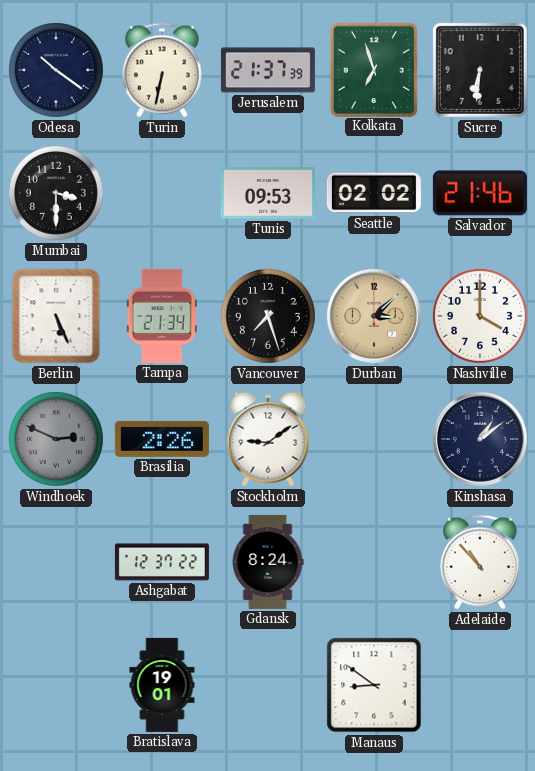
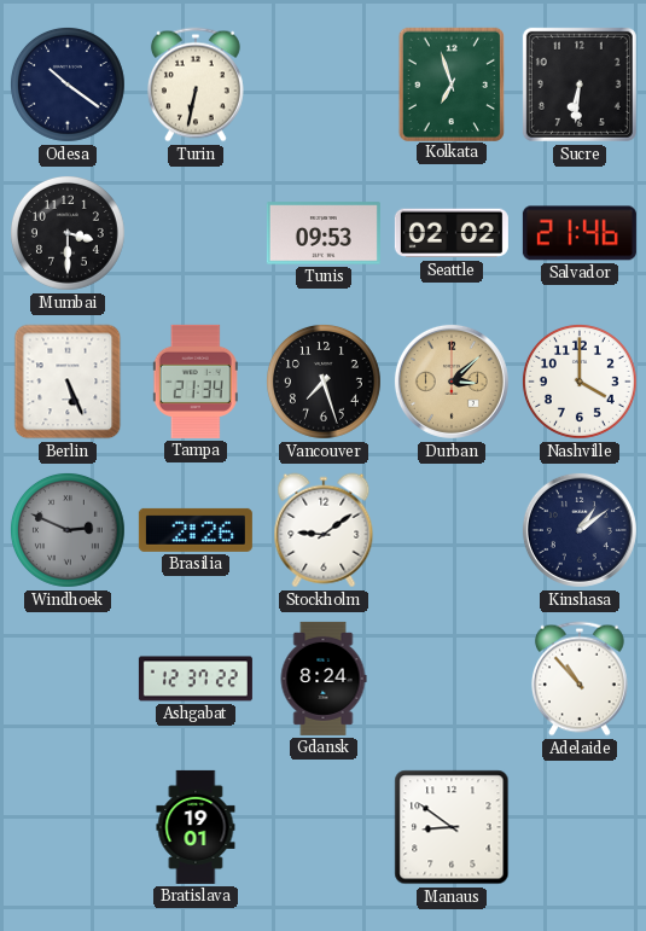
Jerusalem: 21:37 -> none
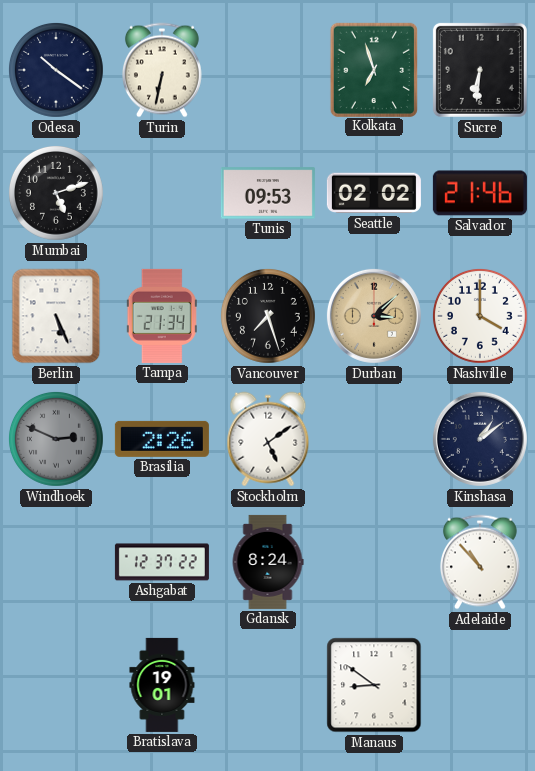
Mumbai: 3:30 -> 5:12
Stockholm: 9:09 -> 5:09
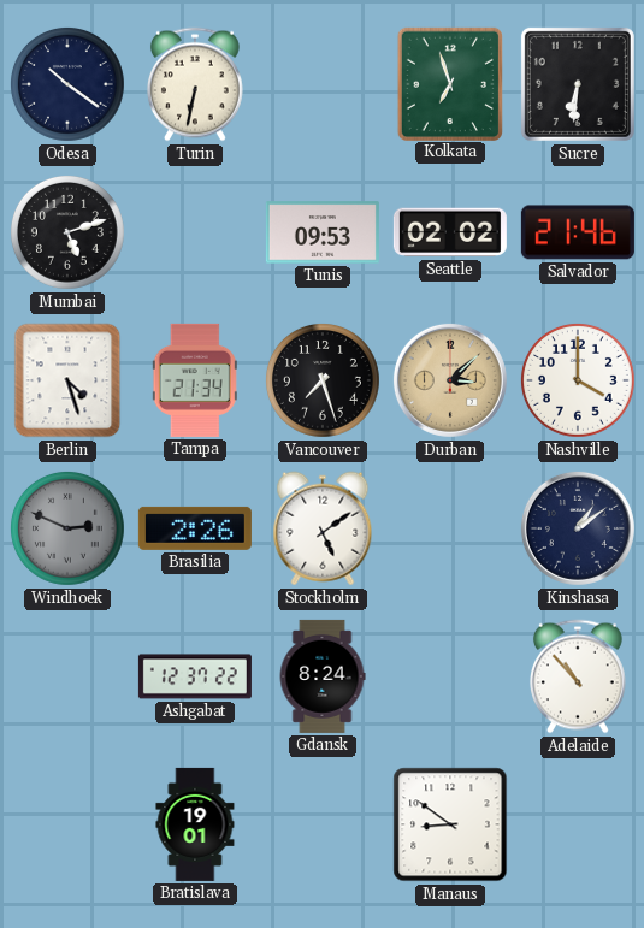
Berlin: 5:26 -> 4:27
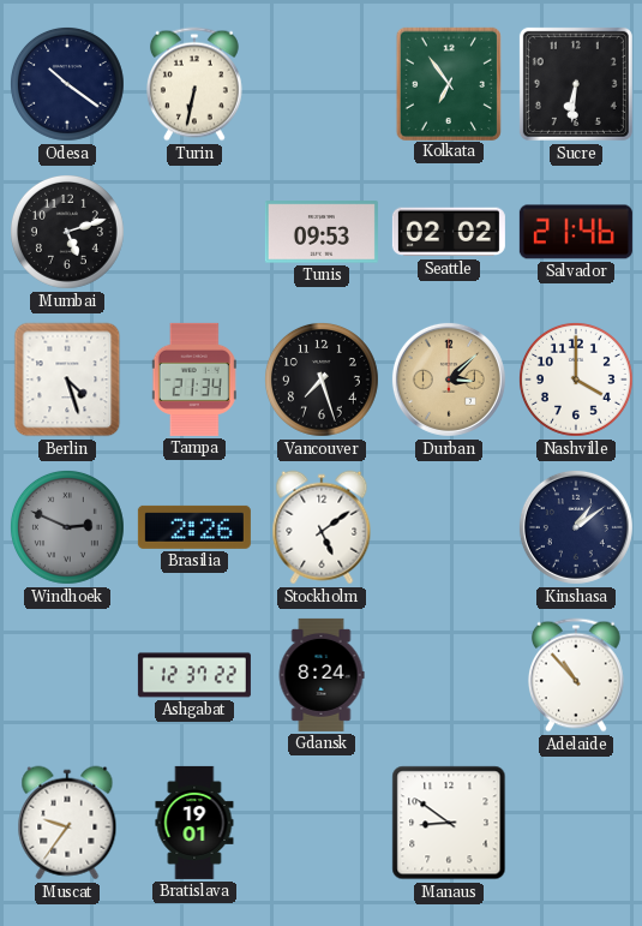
Kolkata: 6:57 -> 6:54
Muscat: none -> 9:36
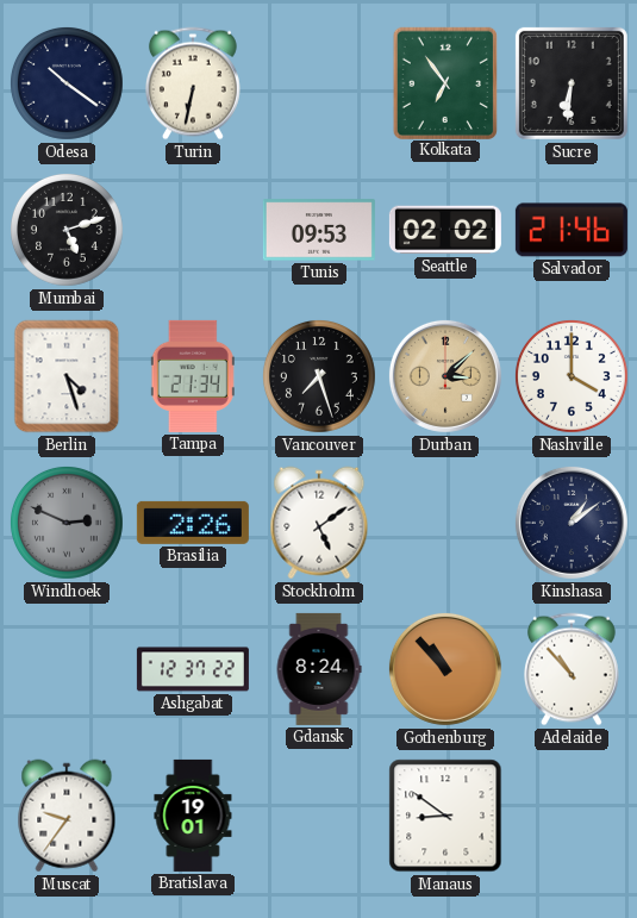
Gothenburg: none -> 10:53
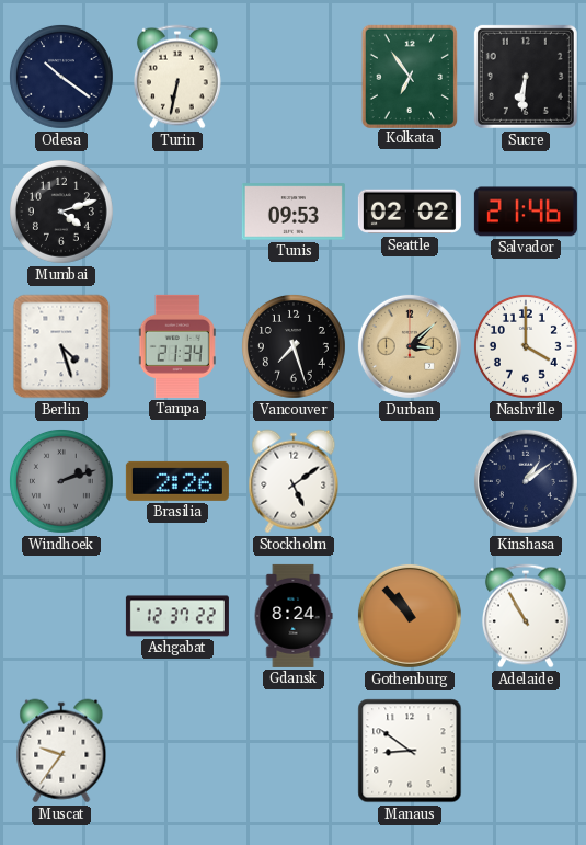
Mumbai: 5:12 -> 4:12
Windhoek: 2:49 -> 2:12
Adelaide: 10:53 -> 10:55
Bratislava: 19:01 -> none
